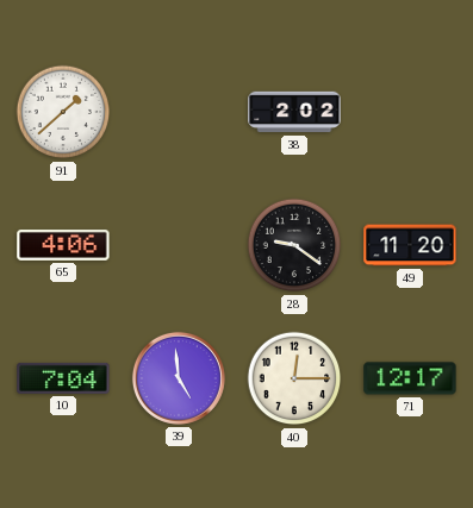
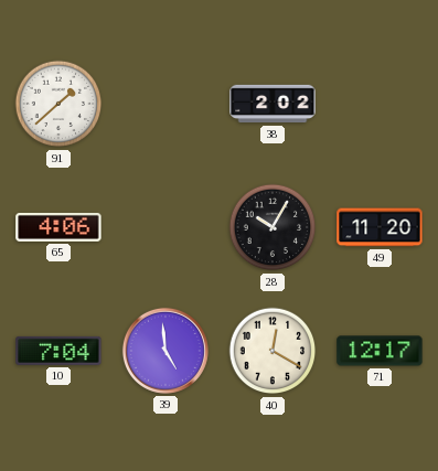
28: 9:21 -> 10:05
40: 12:15 -> 12:20
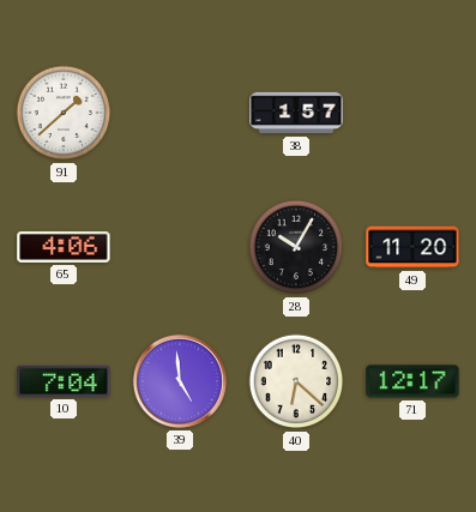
38: 2:02 -> 1:57
40: 12:20 -> 6:22
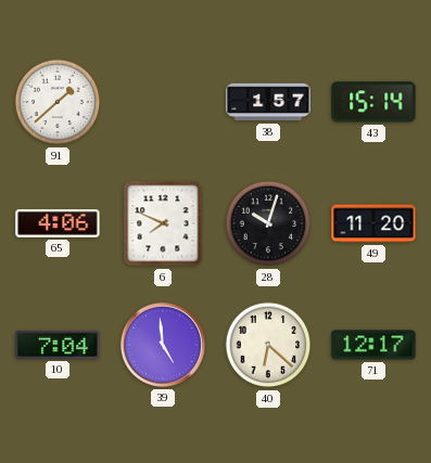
43: none -> 15:14
6: none -> 7:49
28: 10:05 -> 10:03
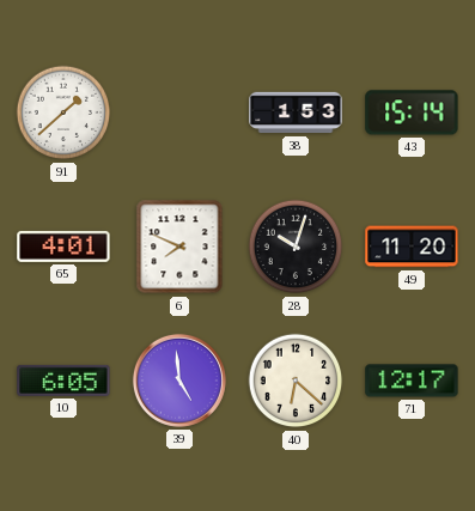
38: 1:57 -> 1:53
65: 4:06 -> 4:01
10: 7:04 -> 6:05
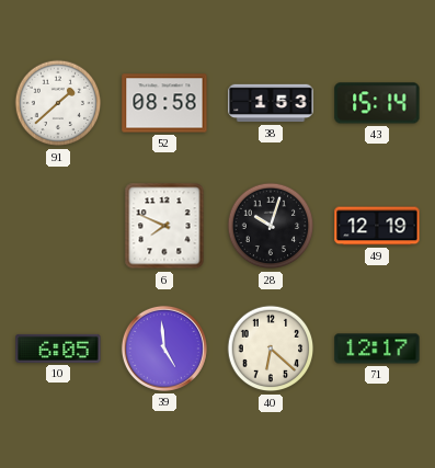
52: none -> 08:58
65: 4:01 -> none
49: 11:20 -> 12:19
